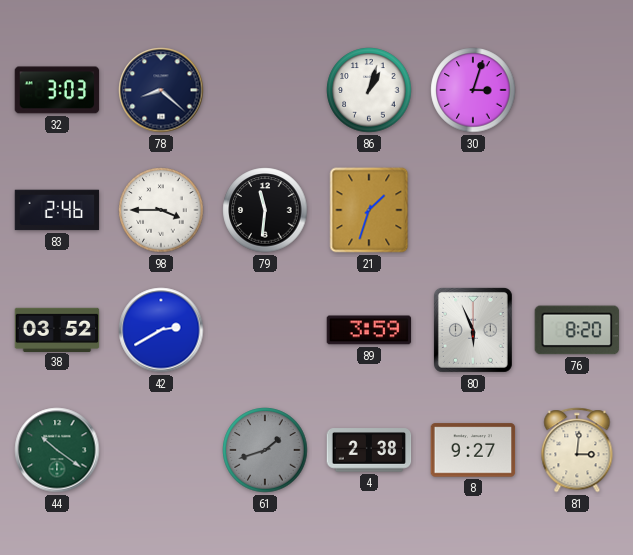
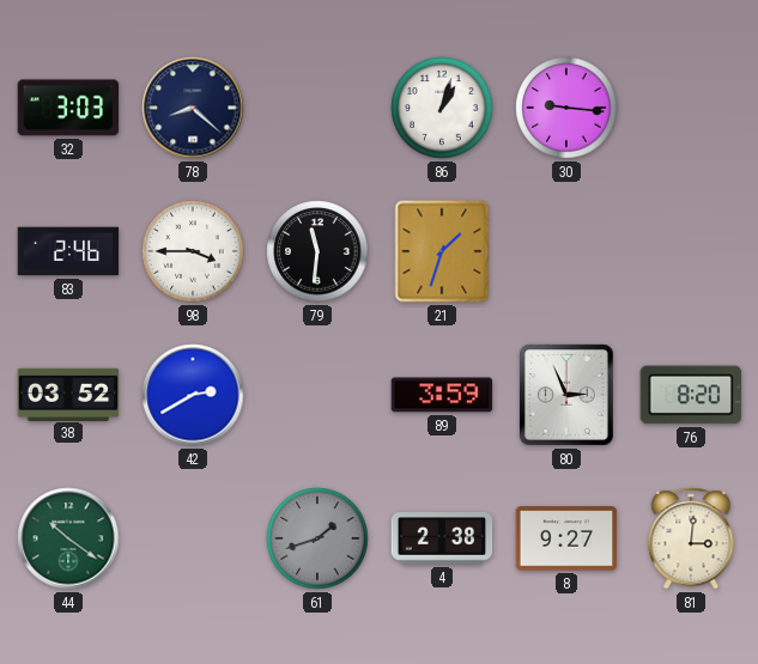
30: 3:03 -> 9:16
80: 5:56 -> 2:56
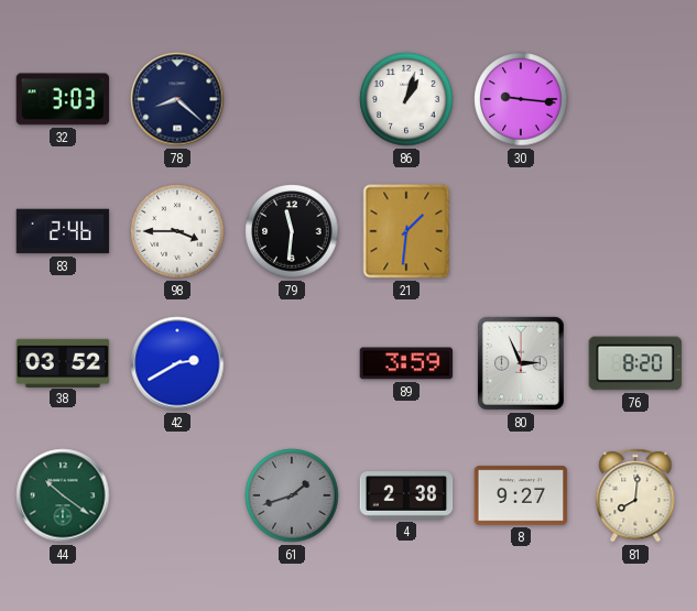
21: 1:33 -> 1:31
81: 3:01 -> 8:01
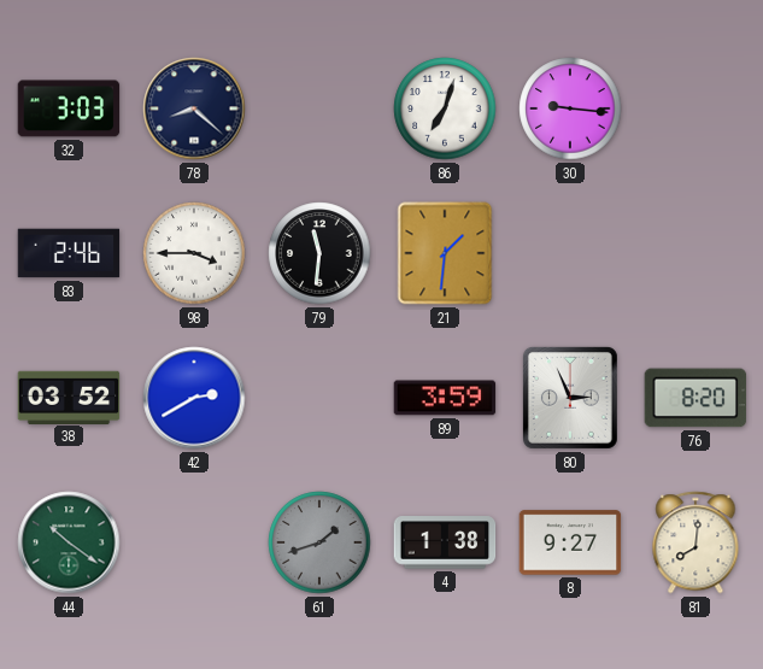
86: 1:03 -> 7:03
4: 2:38 -> 1:38
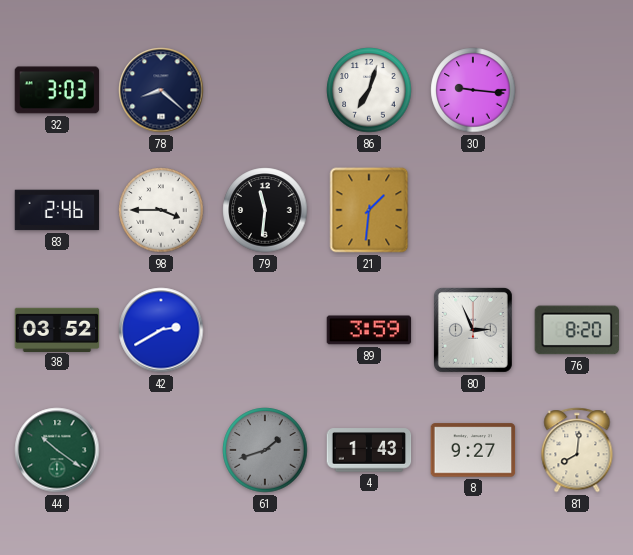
4: 1:38 -> 1:43
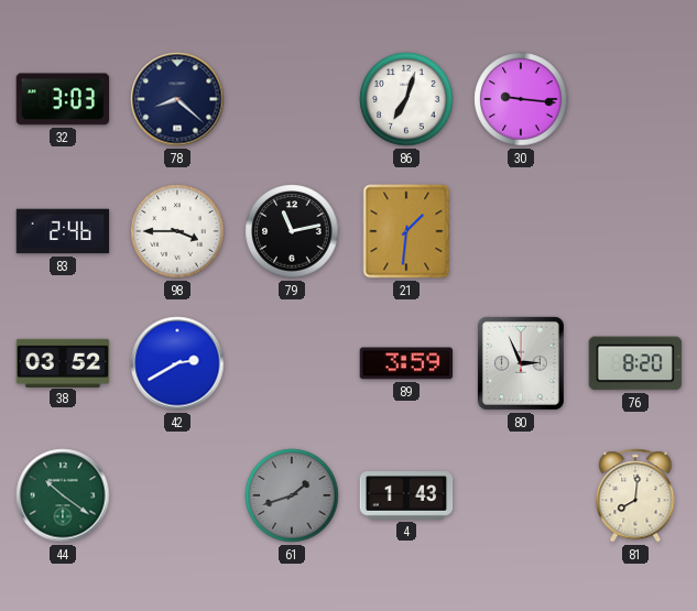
79: 11:31 -> 11:13
8: 9:27 -> none
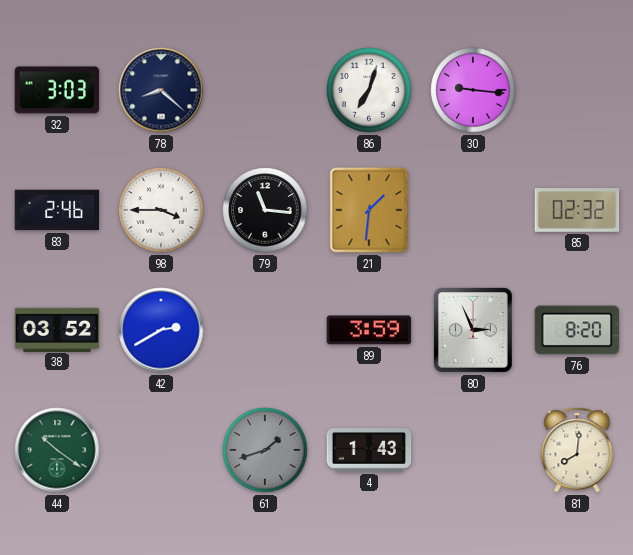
79: 11:13 -> 11:16
85: none -> 02:32
